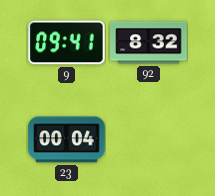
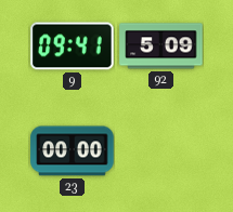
92: 8:32 -> 5:09
23: 00:04 -> 00:00
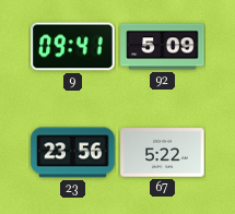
23: 00:00 -> 23:56
67: none -> 5:22
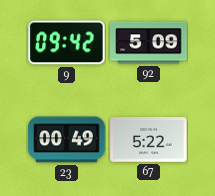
9: 09:41 -> 09:42
23: 23:56 -> 00:49
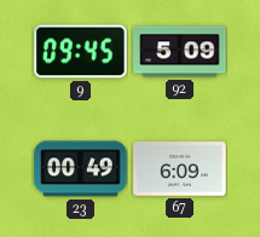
9: 09:42 -> 09:45
67: 5:22 -> 6:09
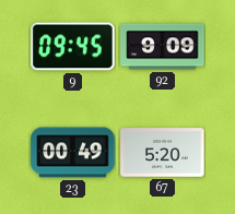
92: 5:09 -> 9:09
67: 6:09 -> 5:20
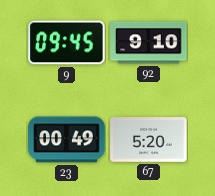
92: 9:09 -> 9:10
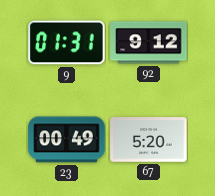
9: 09:45 -> 01:31
92: 9:10 -> 9:12
